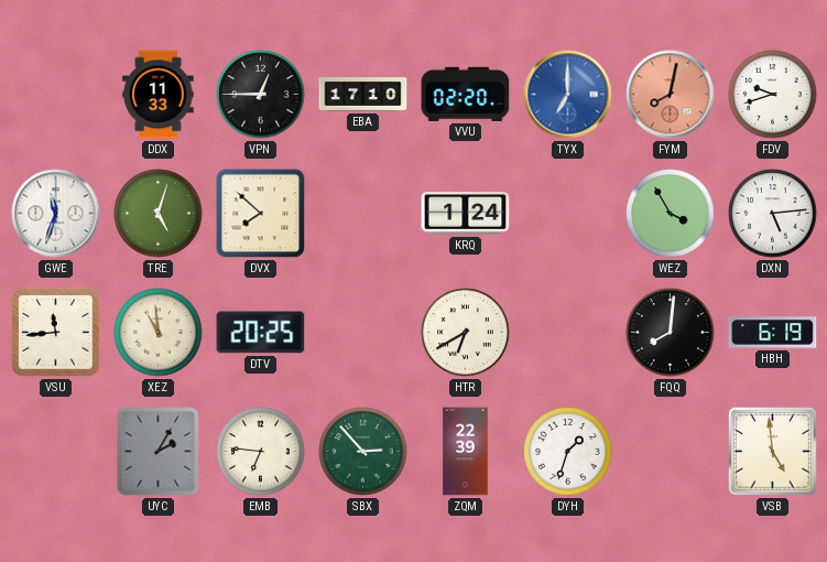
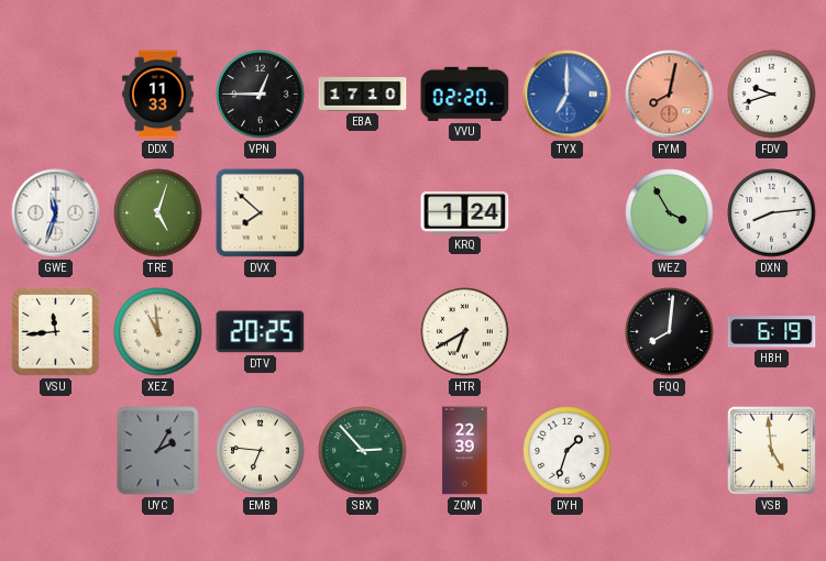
DXN: 5:14 -> 8:14
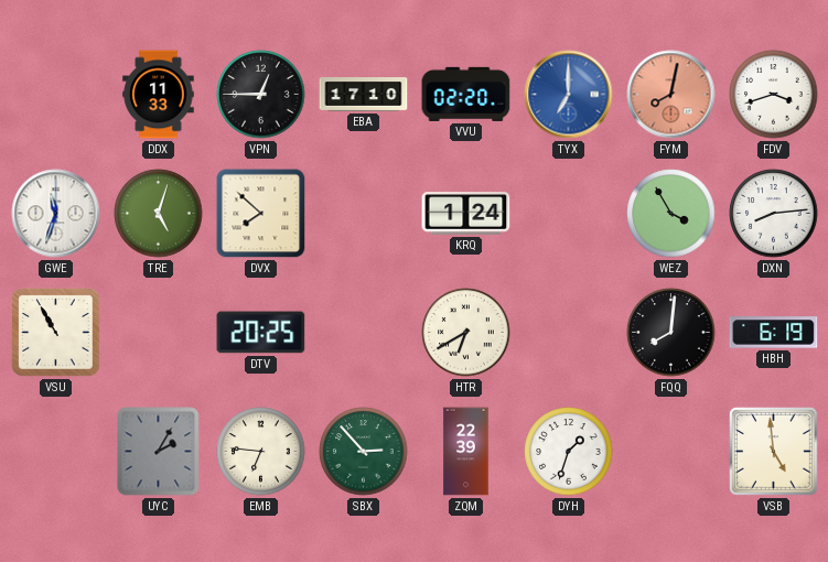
FDV: 9:42 -> 3:42
VSU: 11:44 -> 10:55
XEZ: 10:59 -> none
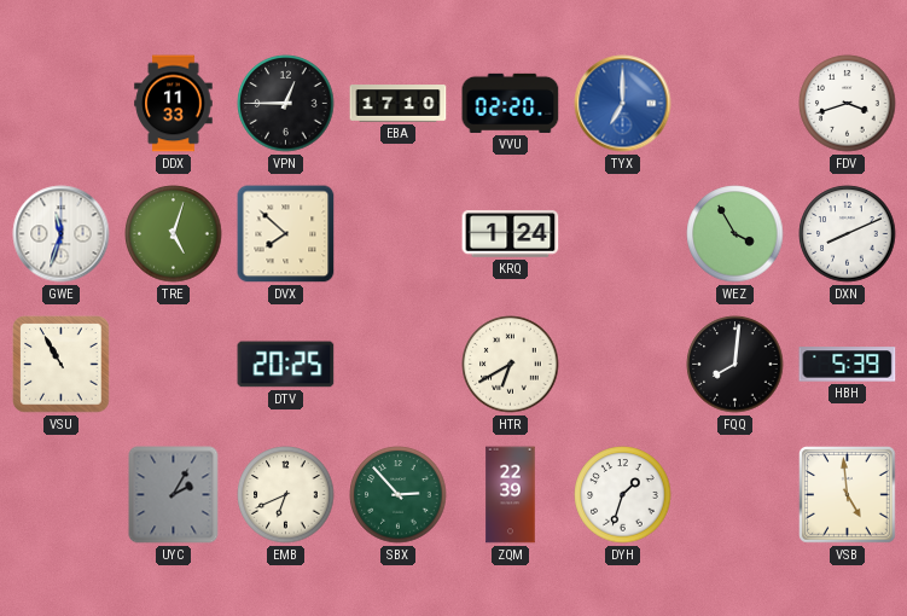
FYM: 8:02 -> none
DXN: 8:14 -> 8:11
HBH: 6:19 -> 5:39
EMB: 6:46 -> 6:41
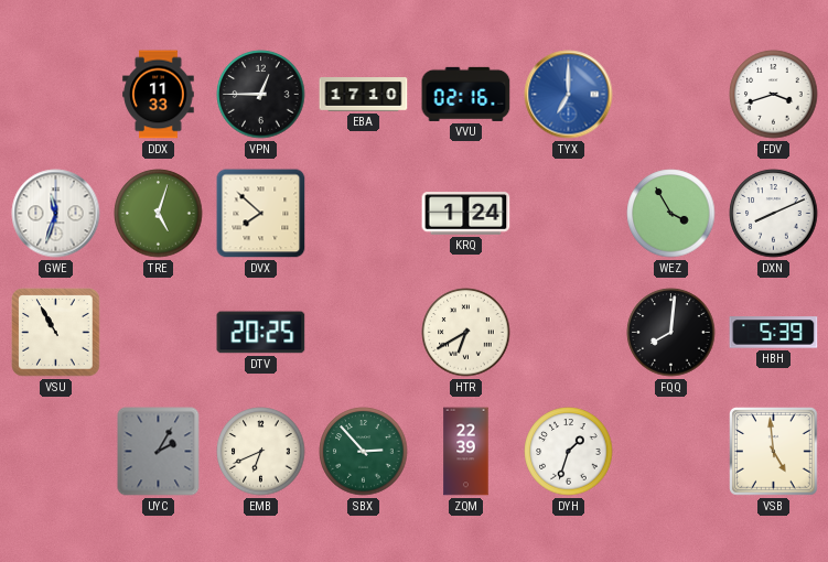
VVU: 02:20 -> 02:16
